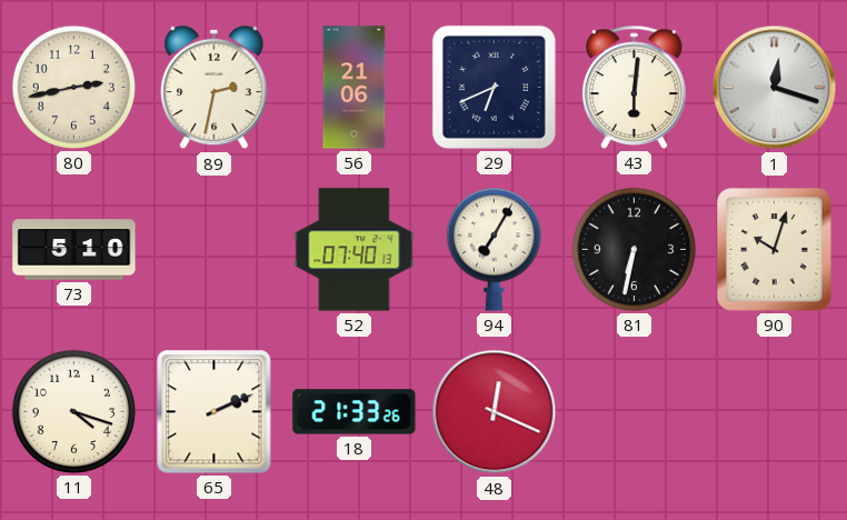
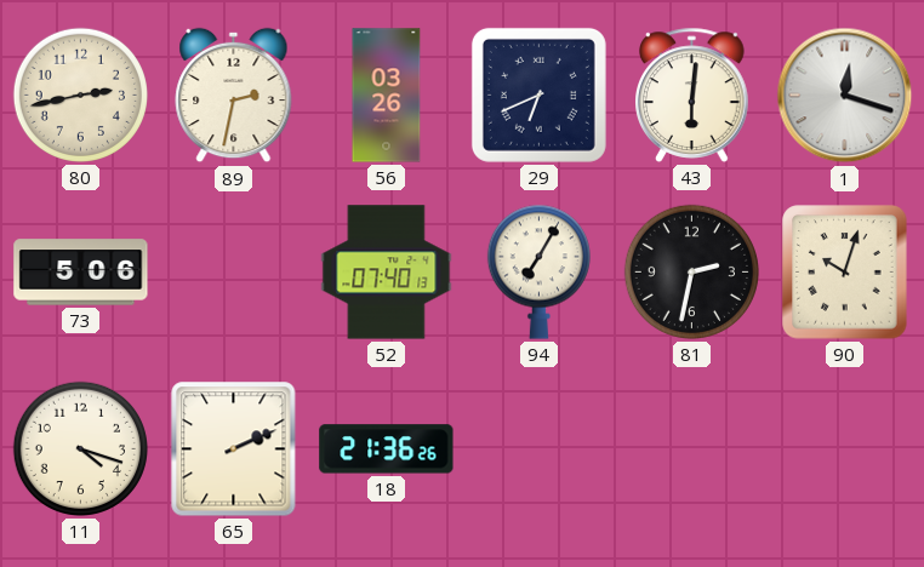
56: 21:06 -> 03:26
73: 5:10 -> 5:06
81: 6:32 -> 2:32
18: 21:33 -> 21:36
48: 12:19 -> none
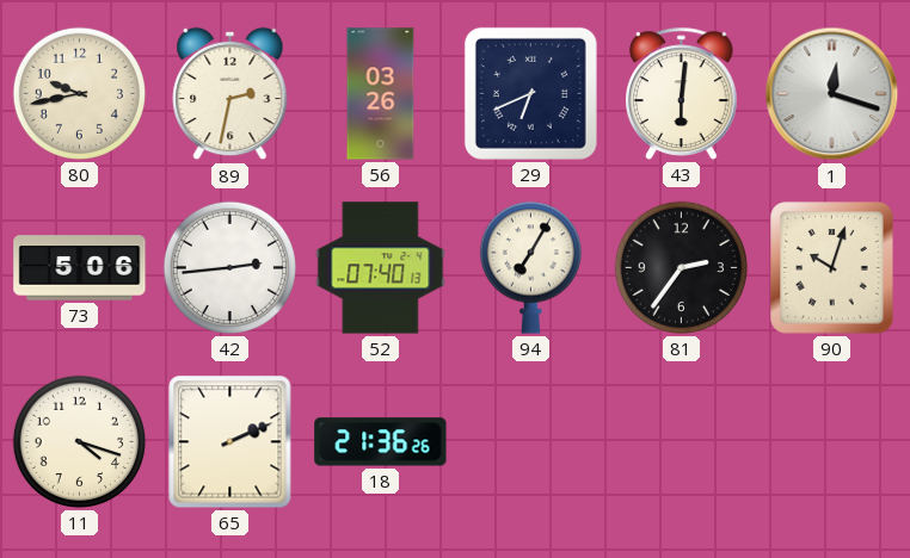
80: 2:43 -> 9:43
42: none -> 2:44
81: 2:32 -> 2:36
